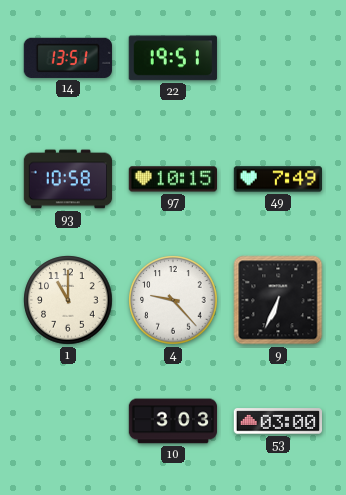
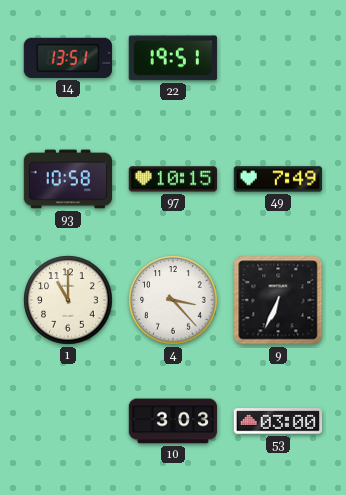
4: 9:23 -> 3:23
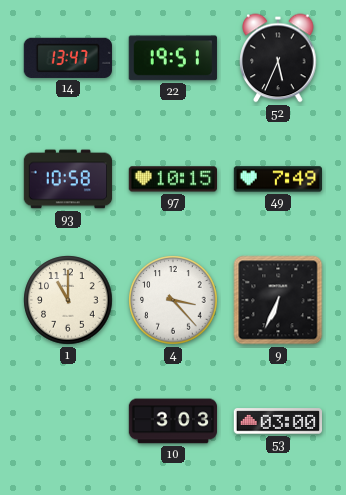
14: 13:51 -> 13:47
52: none -> 5:34
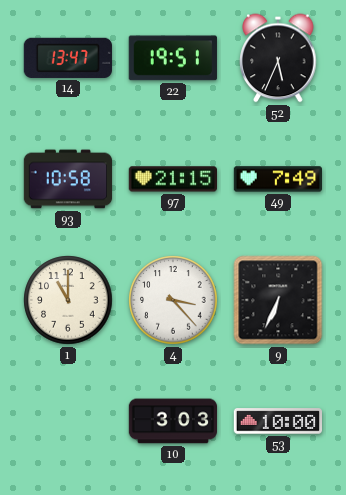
97: 10:15 -> 21:15
53: 03:00 -> 10:00
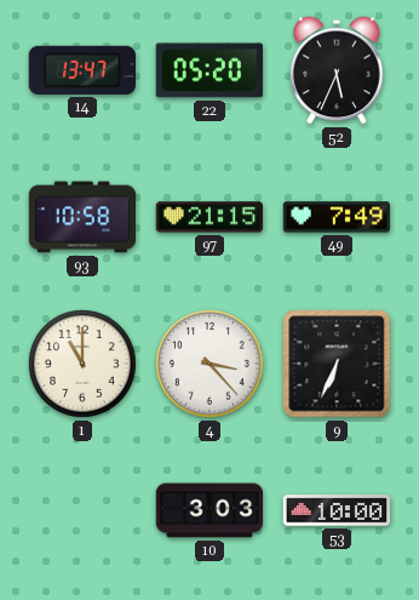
22: 19:51 -> 05:20
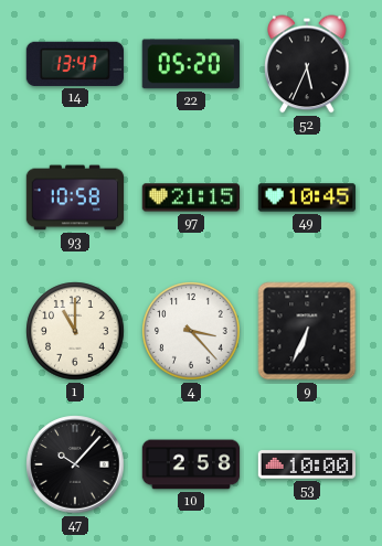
49: 7:49 -> 10:45
47: none -> 10:07
10: 3:03 -> 2:58
